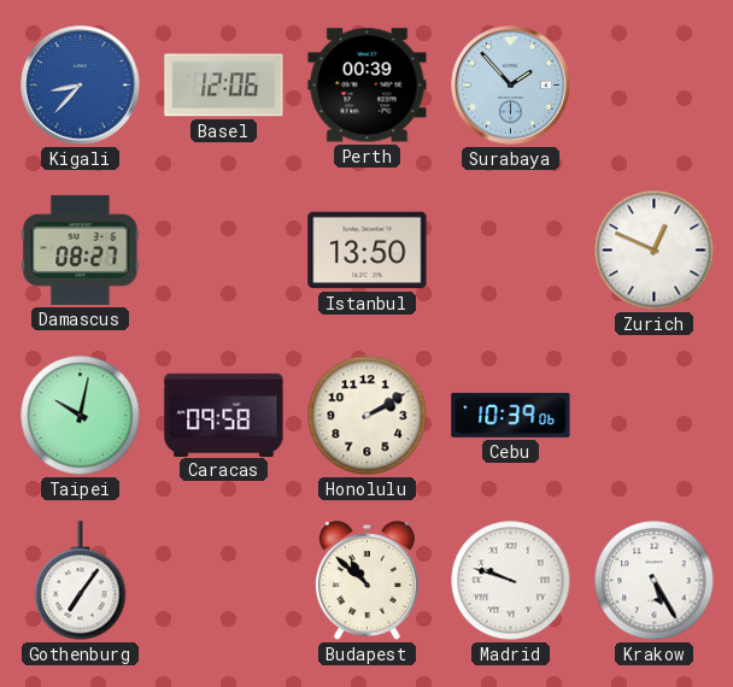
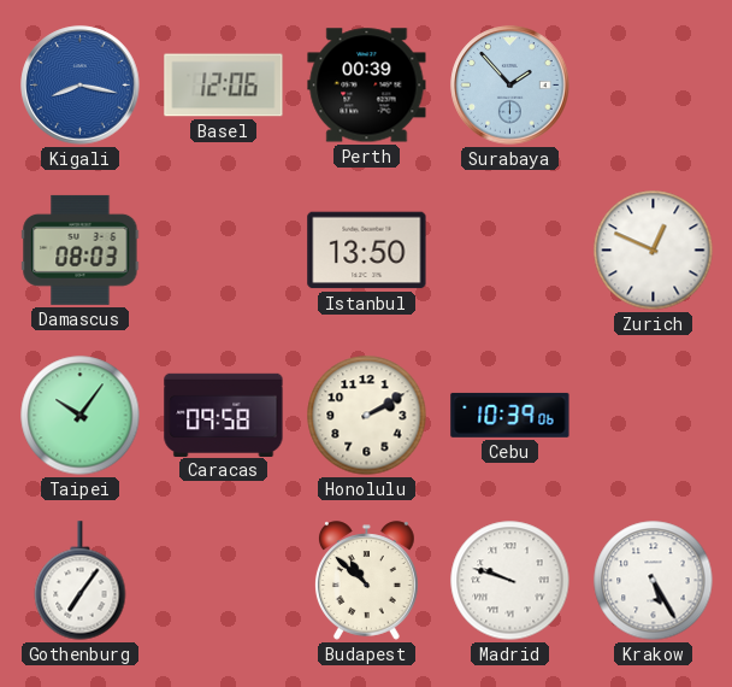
Kigali: 8:37 -> 8:17
Damascus: 08:27 -> 08:03
Taipei: 10:02 -> 10:06
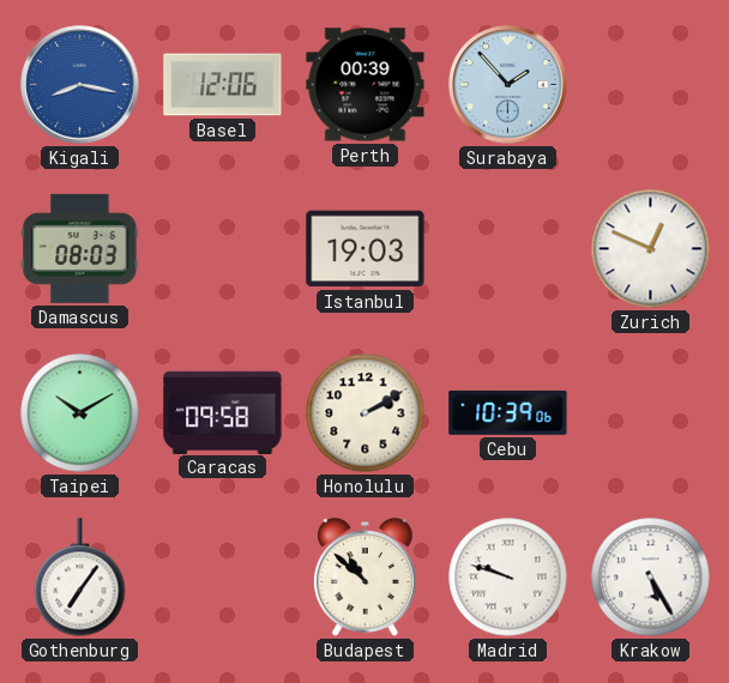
Istanbul: 13:50 -> 19:03
Taipei: 10:06 -> 10:10
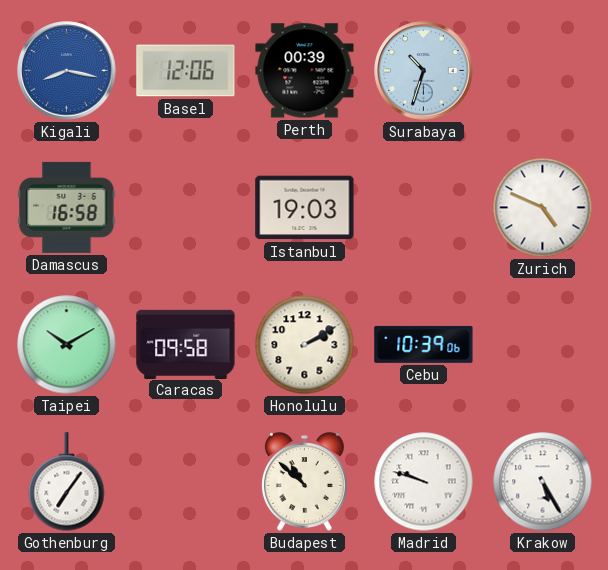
Surabaya: 1:53 -> 10:33
Damascus: 08:03 -> 16:58
Zurich: 12:49 -> 4:49
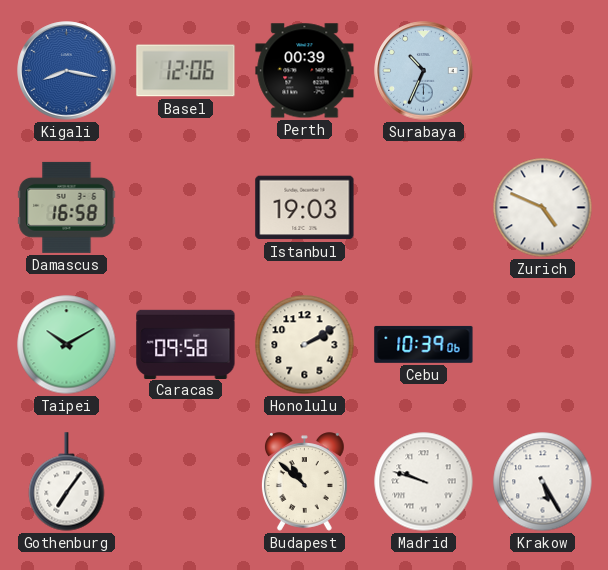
Surabaya: 10:33 -> 10:34
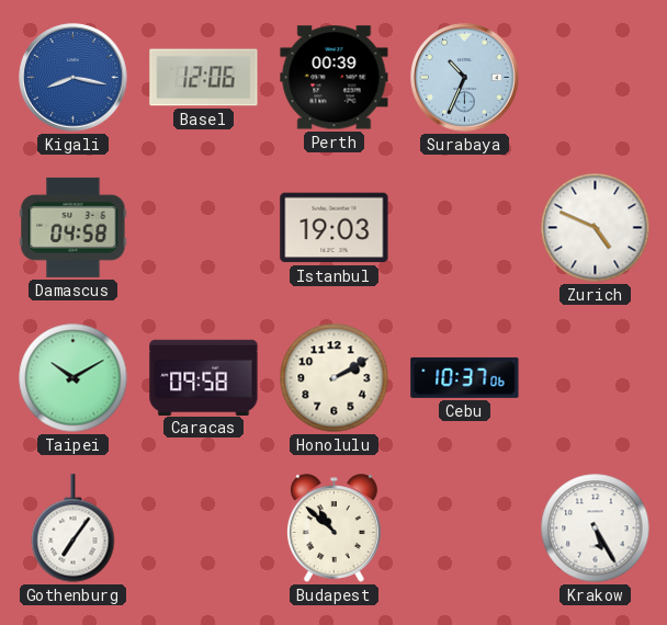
Damascus: 16:58 -> 04:58
Cebu: 10:39 -> 10:37
Madrid: 9:48 -> none
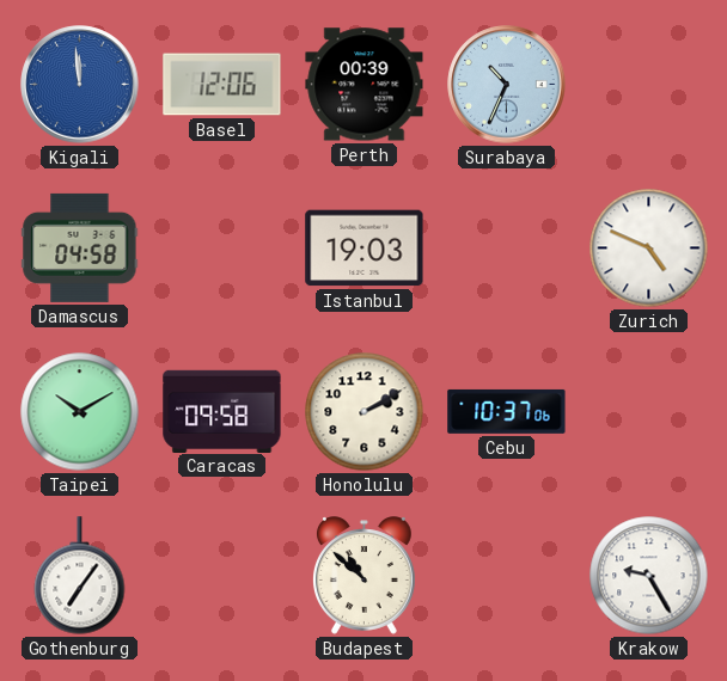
Kigali: 8:17 -> 11:59
Krakow: 5:25 -> 9:25
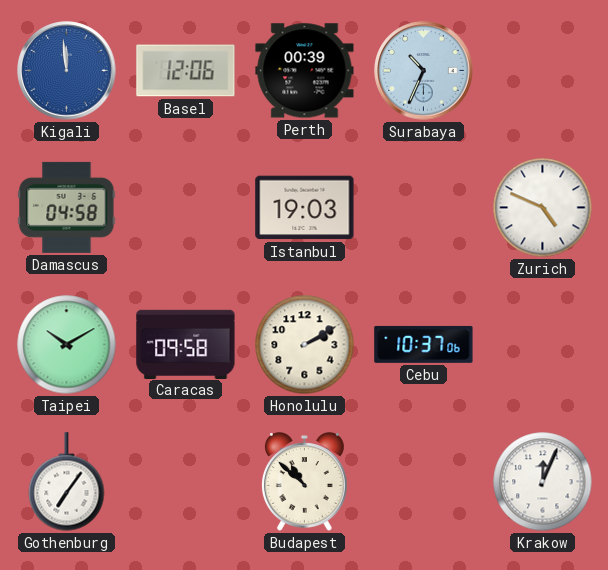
Krakow: 9:25 -> 12:04
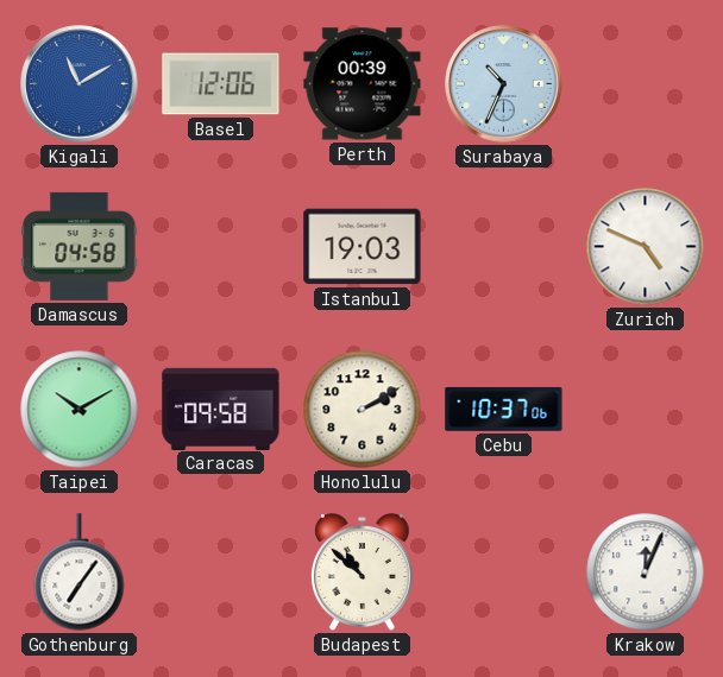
Kigali: 11:59 -> 11:10
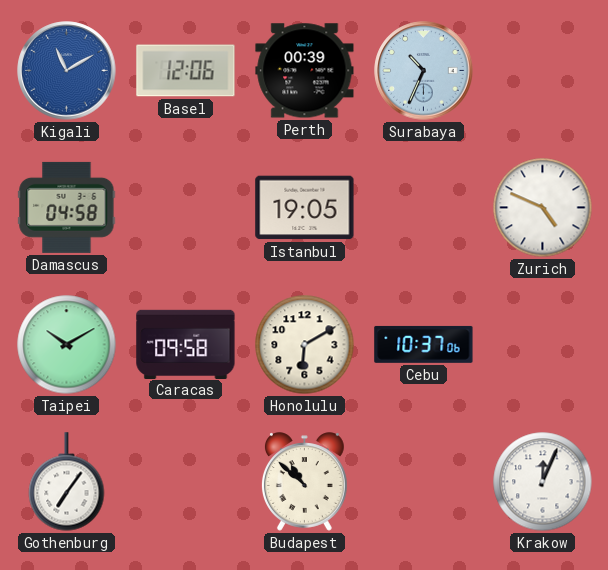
Istanbul: 19:03 -> 19:05
Honolulu: 2:10 -> 6:10
